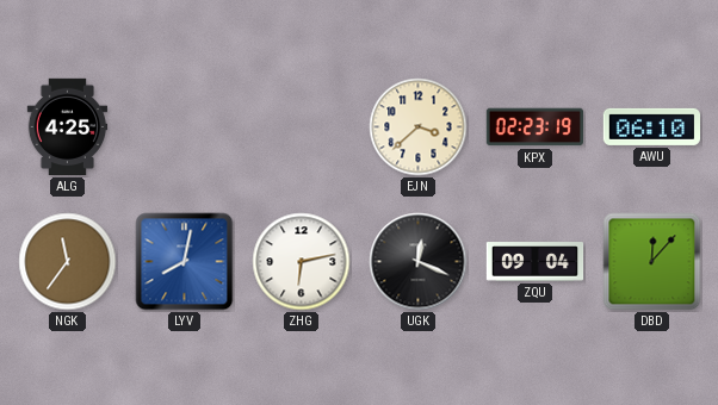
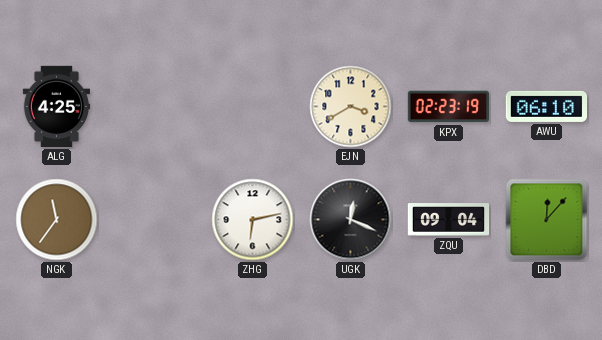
EJN: 3:38 -> 3:40
LYV: 8:02 -> none
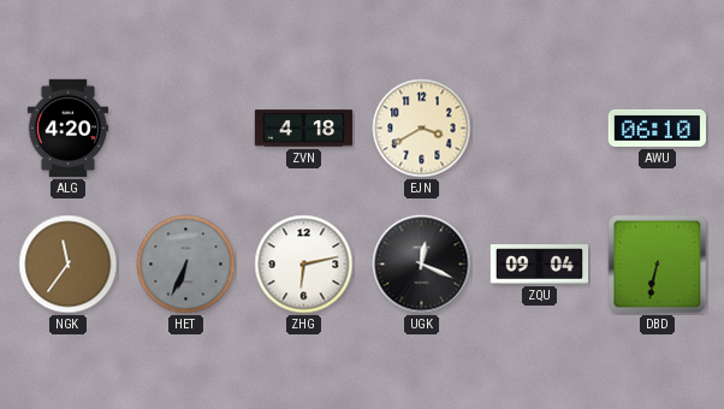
ALG: 4:25 -> 4:20
ZVN: none -> 4:18
KPX: 02:23 -> none
HET: none -> 6:34
DBD: 12:07 -> 6:32
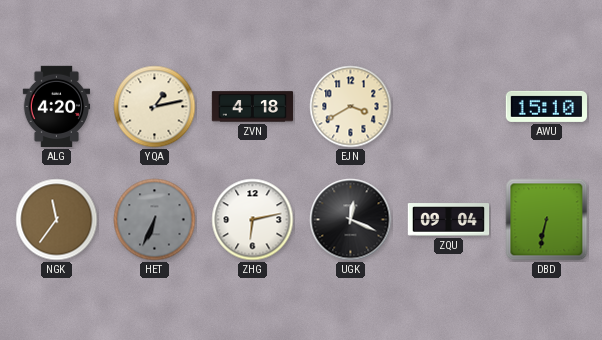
YQA: none -> 1:13
AWU: 06:10 -> 15:10
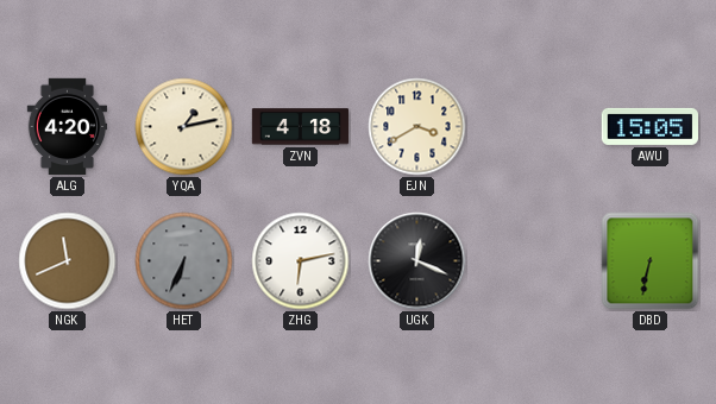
AWU: 15:10 -> 15:05
NGK: 11:36 -> 11:41
ZQU: 09:04 -> none
